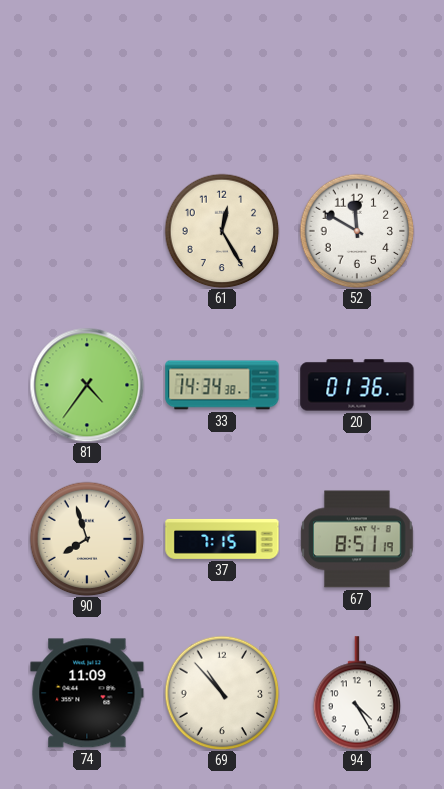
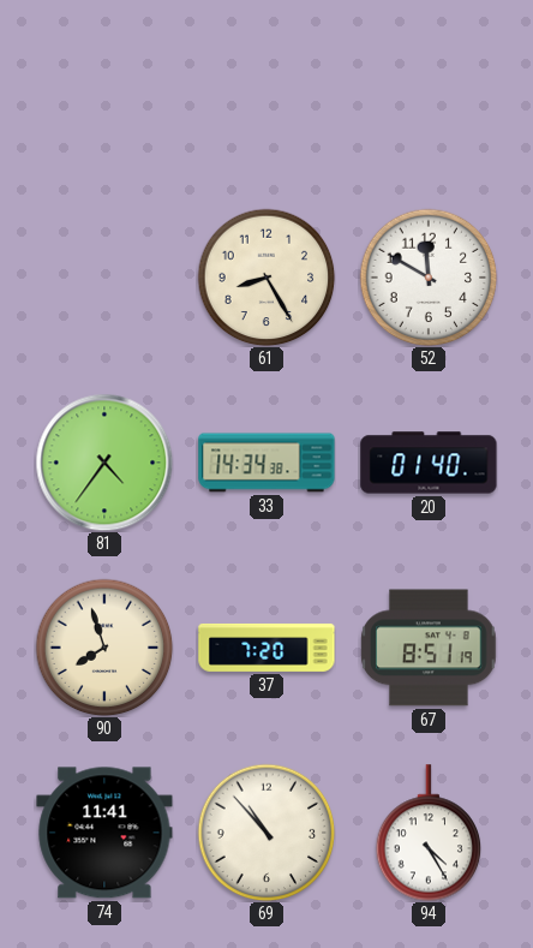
61: 12:25 -> 8:25
20: 01:36 -> 01:40
37: 7:15 -> 7:20
74: 11:09 -> 11:41
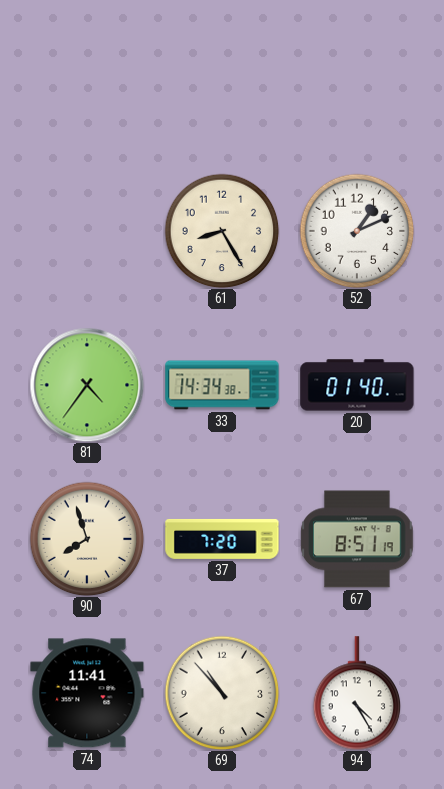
52: 11:50 -> 1:11
